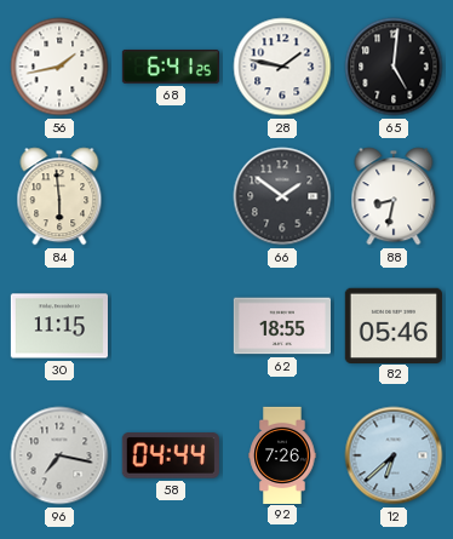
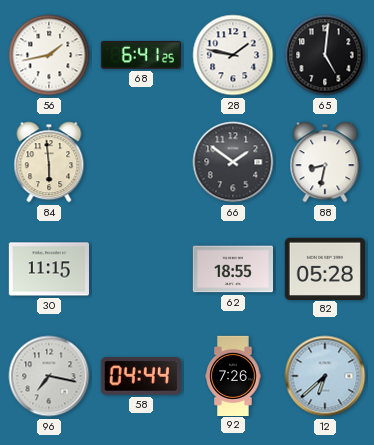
82: 05:46 -> 05:28
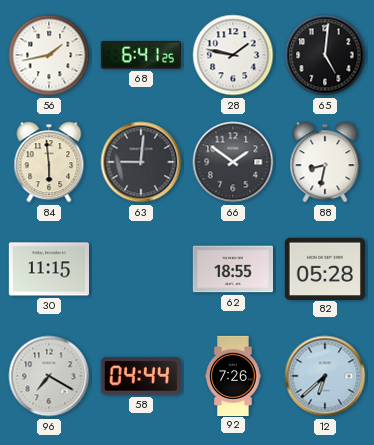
63: none -> 9:01
96: 7:17 -> 7:20
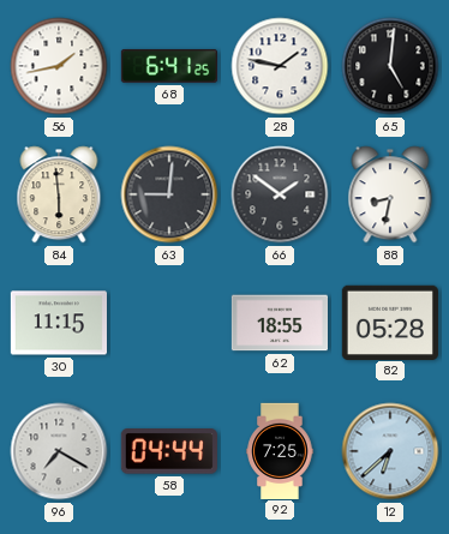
92: 7:26 -> 7:25
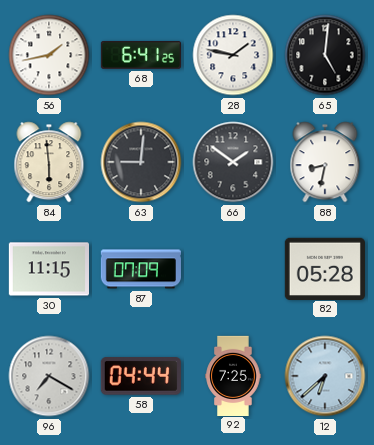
87: none -> 07:09
62: 18:55 -> none
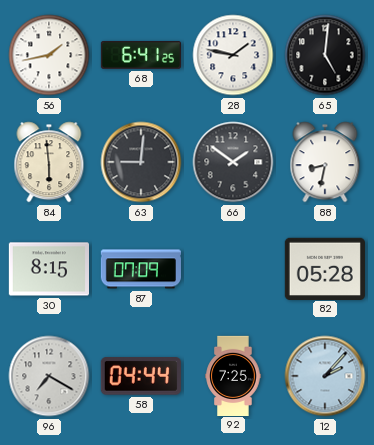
30: 11:15 -> 8:15
12: 6:38 -> 2:07
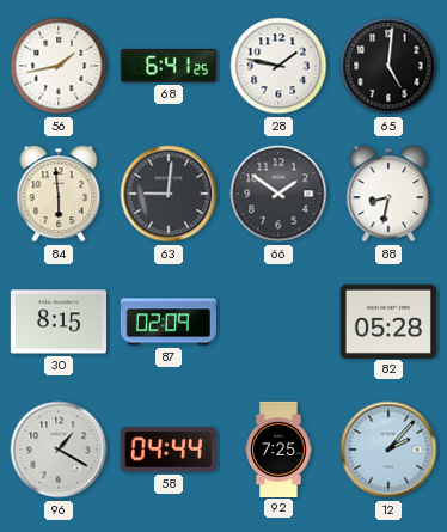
87: 07:09 -> 02:09
96: 7:20 -> 1:20
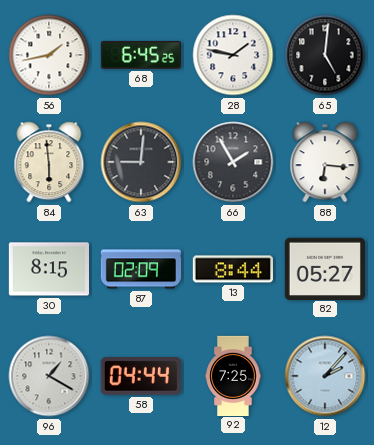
68: 6:41 -> 6:45
66: 1:51 -> 1:55
88: 8:32 -> 6:16
13: none -> 8:44
82: 05:28 -> 05:27
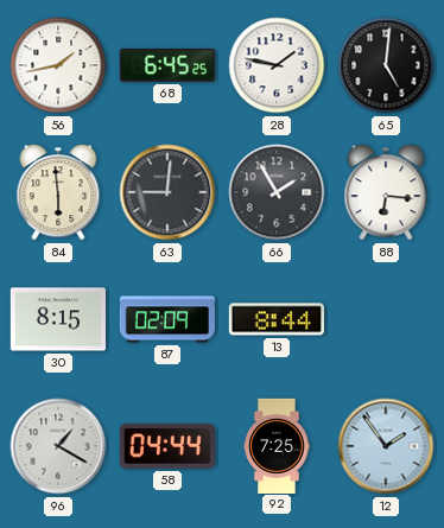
82: 05:27 -> none
12: 2:07 -> 1:54
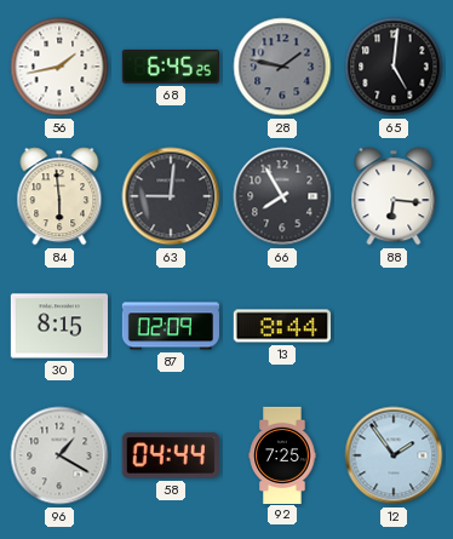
28 dial: white -> grey
66: 1:55 -> 7:55
